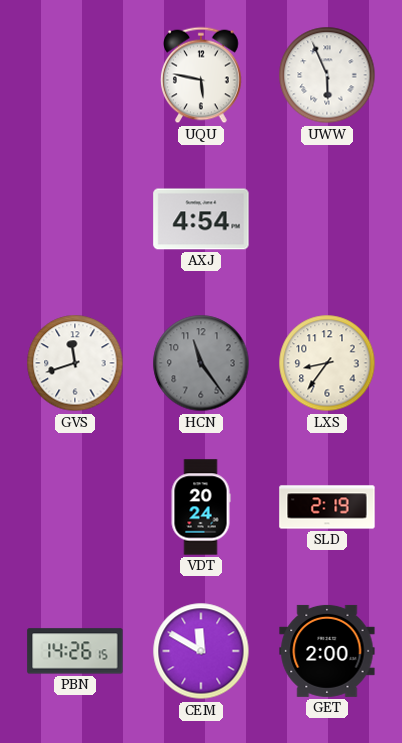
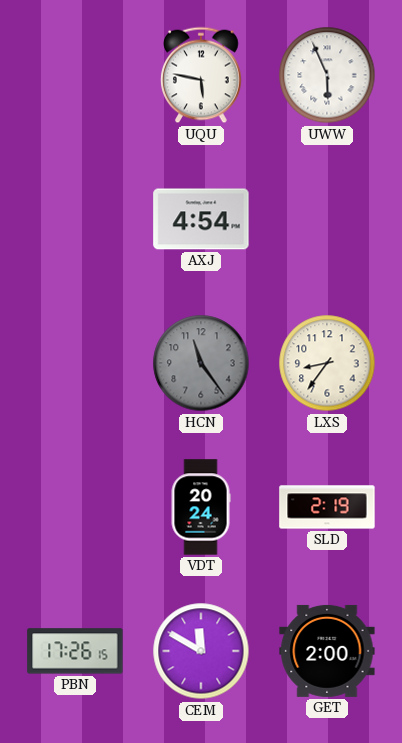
GVS: 11:42 -> none
PBN: 14:26 -> 17:26
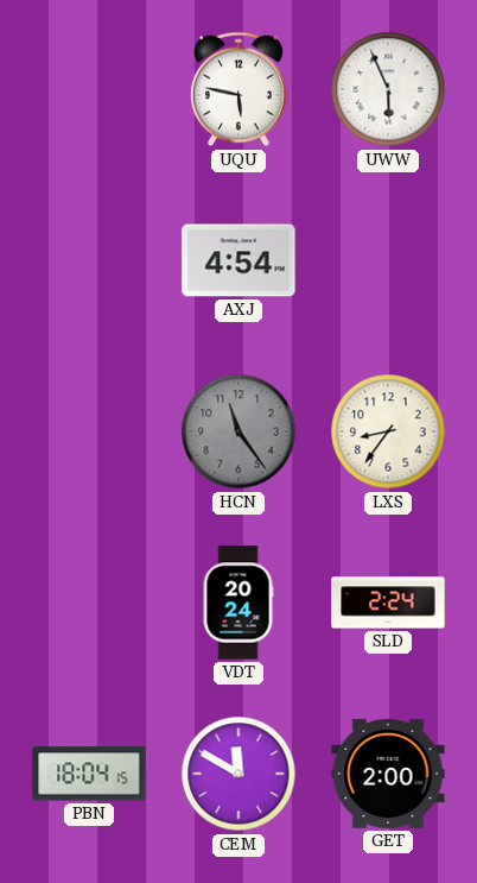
SLD: 2:19 -> 2:24
PBN: 17:26 -> 18:04
